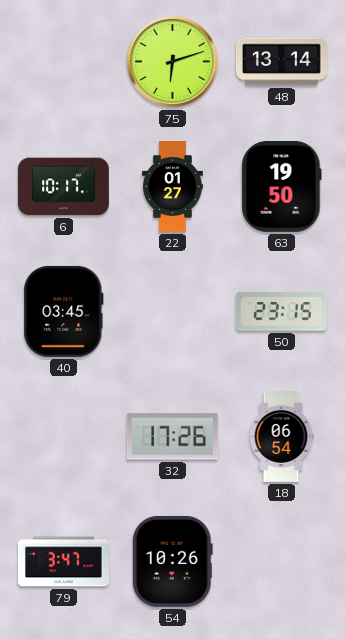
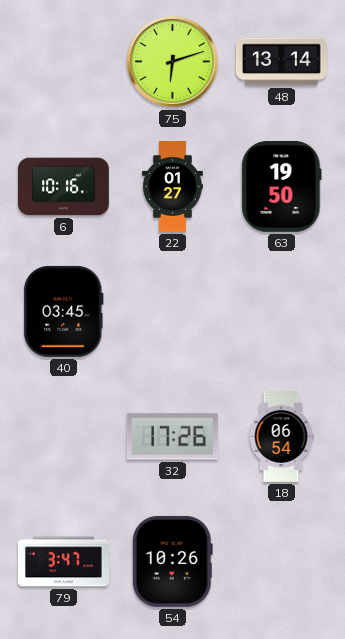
6: 10:17 -> 10:16
50: 23:15 -> none
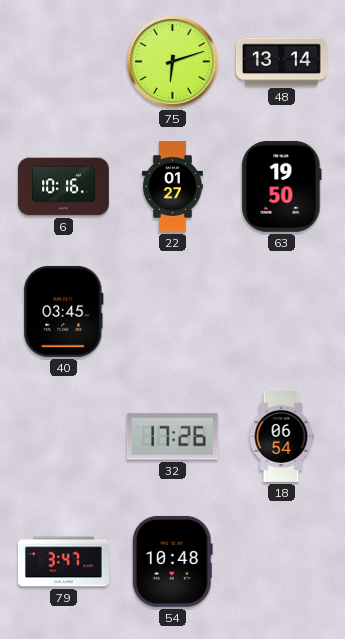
54: 10:26 -> 10:48
